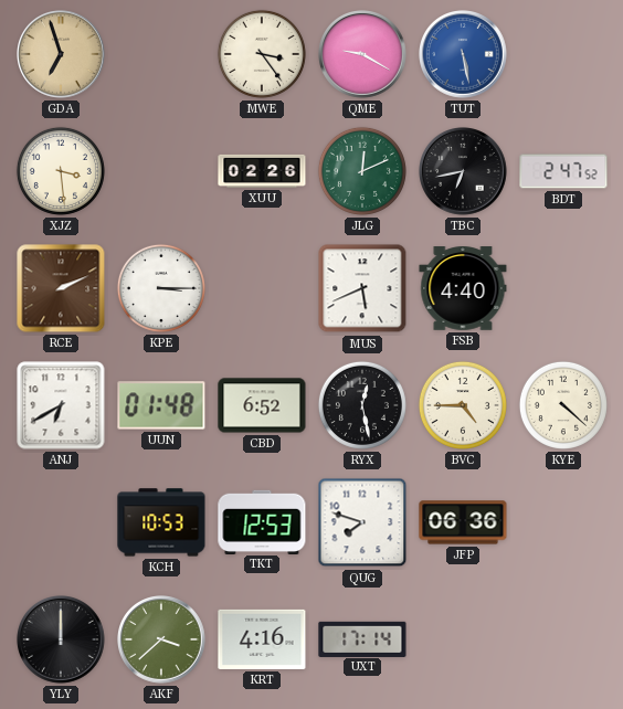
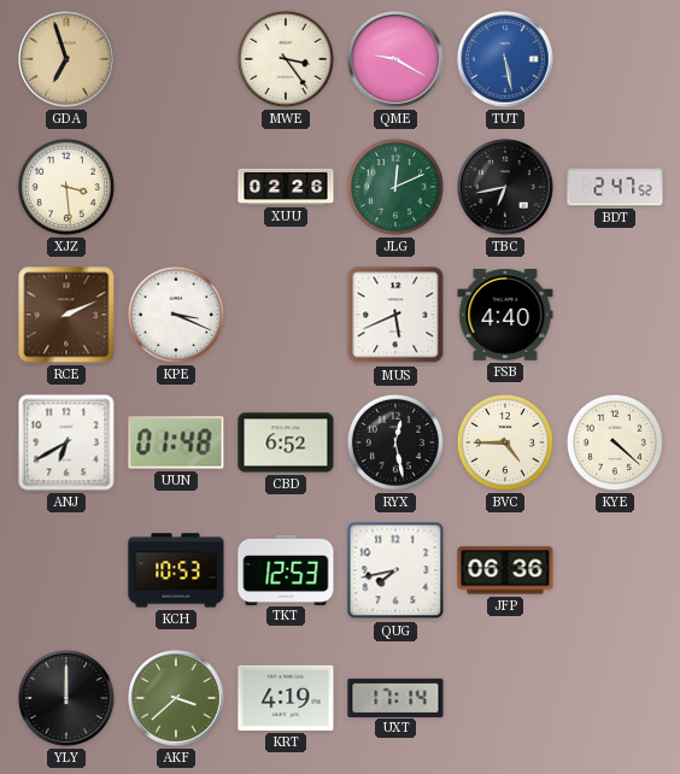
KPE: 3:15 -> 3:19
QUG: 7:48 -> 7:43
KRT: 4:16 -> 4:19
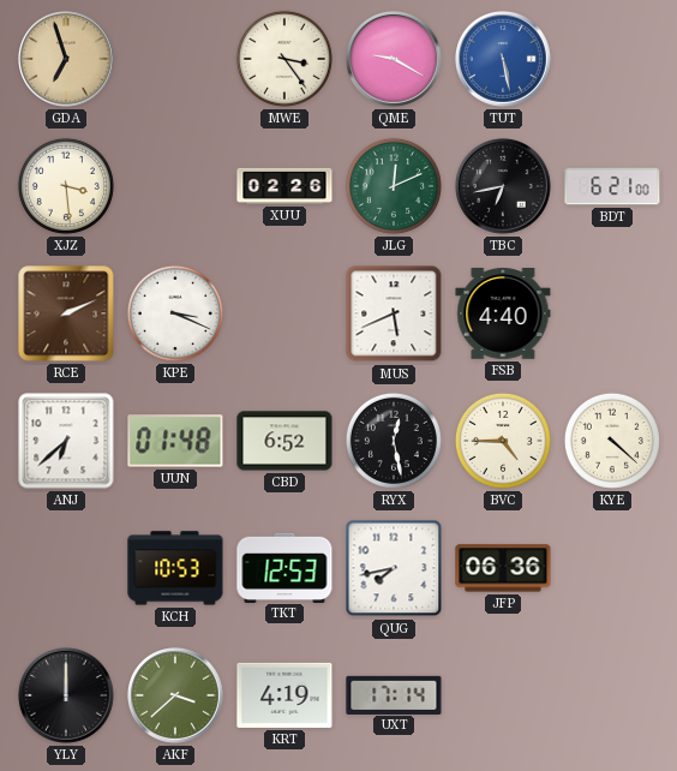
BDT: 2:47 -> 6:21
ANJ: 6:40 -> 6:38
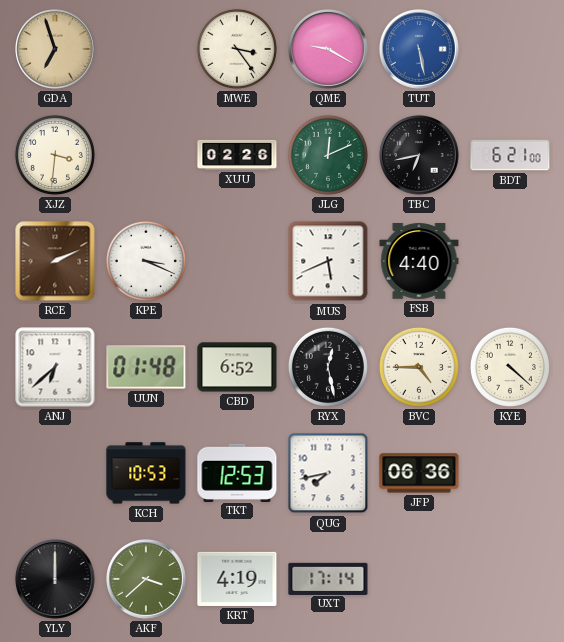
XJZ: 3:29 -> 3:31
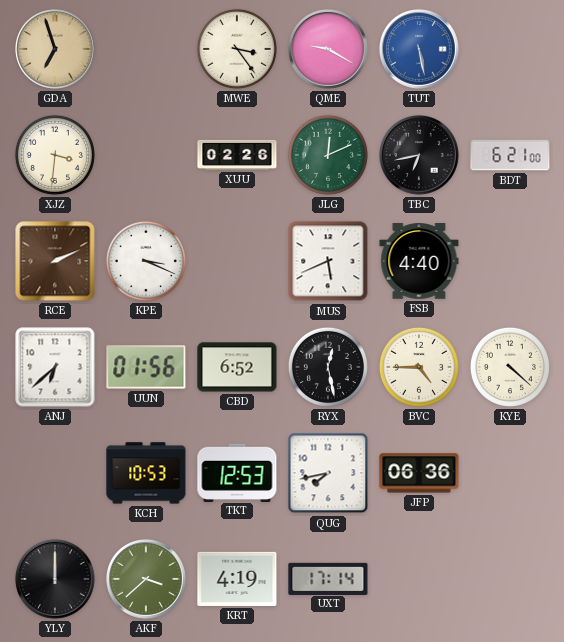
UUN: 01:48 -> 01:56
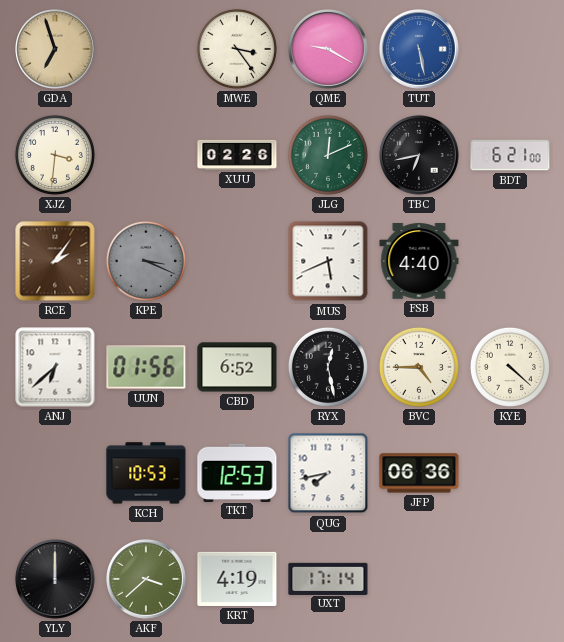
RCE: 2:11 -> 2:06
KPE dial: white -> grey
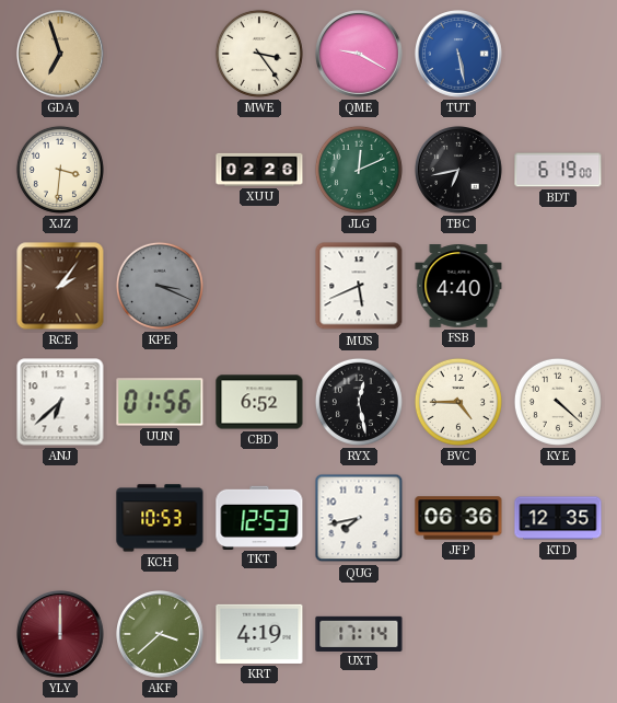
BDT: 6:21 -> 6:19
KTD: none -> 12:35
YLY dial: black -> burgundy
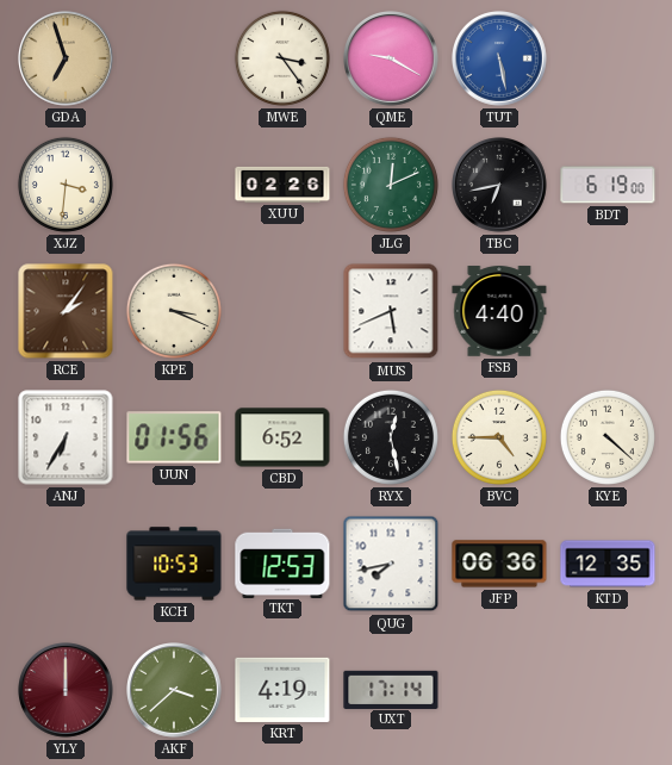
KPE dial: grey -> cream
ANJ: 6:38 -> 6:35
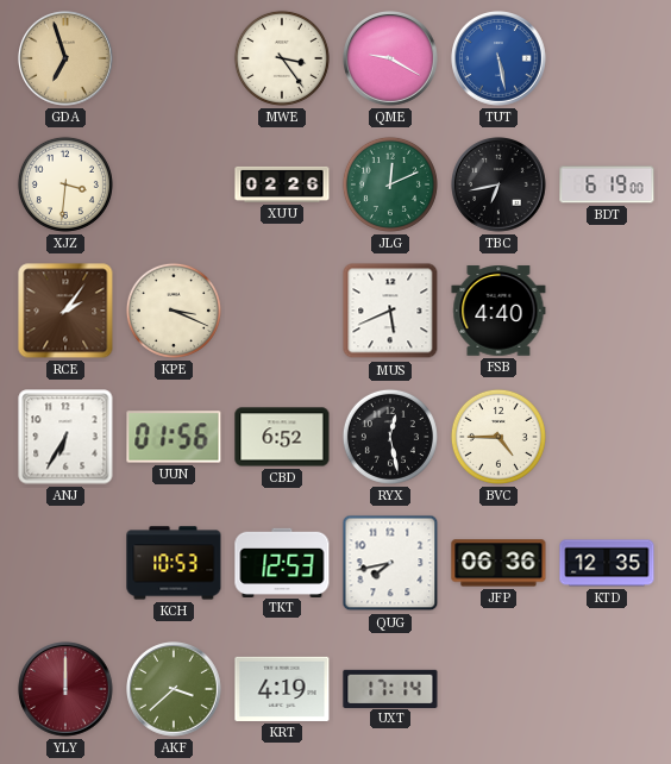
KYE: 4:22 -> none
